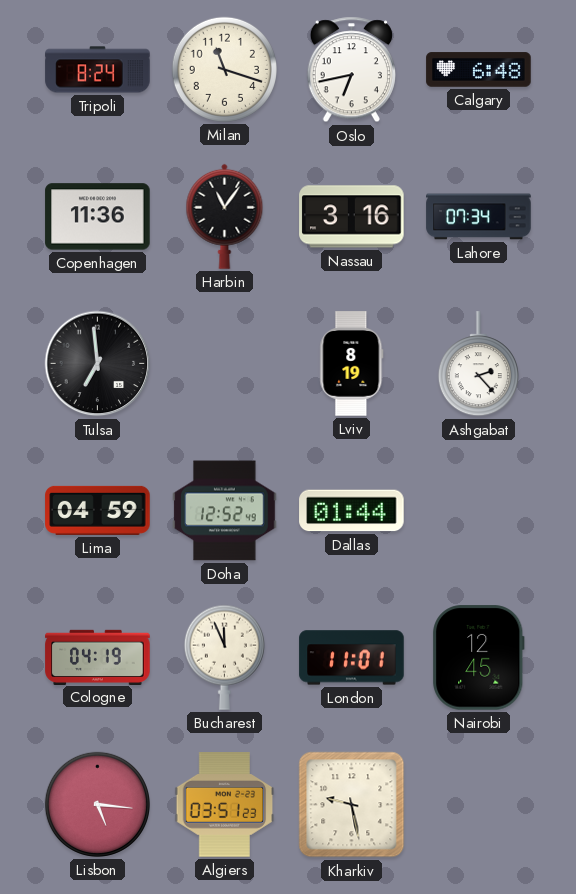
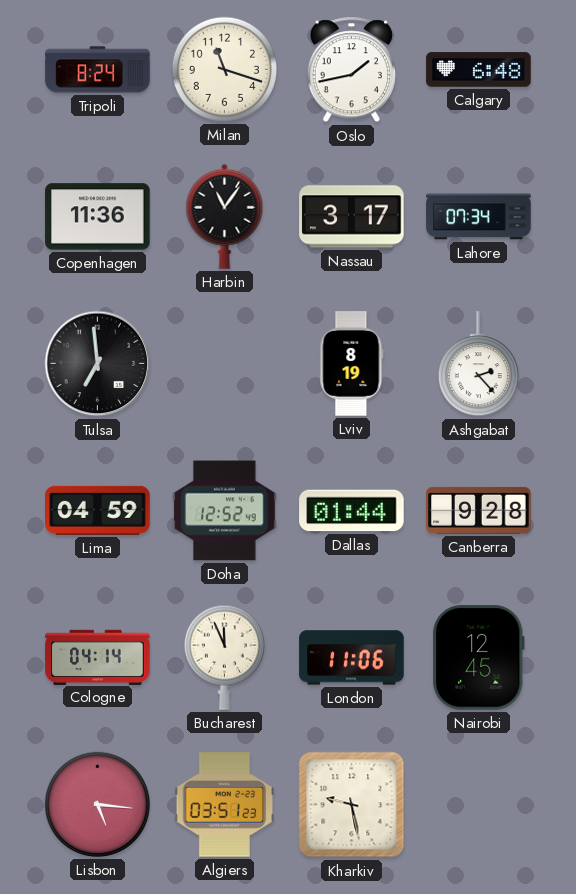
Oslo: 6:43 -> 1:43
Nassau: 3:16 -> 3:17
Canberra: none -> 9:28
Cologne: 04:19 -> 04:14
London: 11:01 -> 11:06
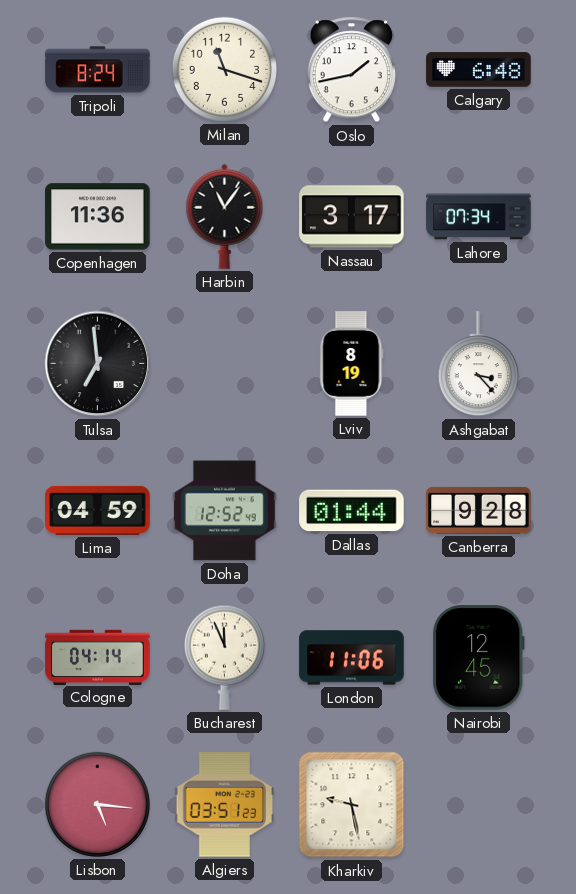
Ashgabat: 2:23 -> 3:23
